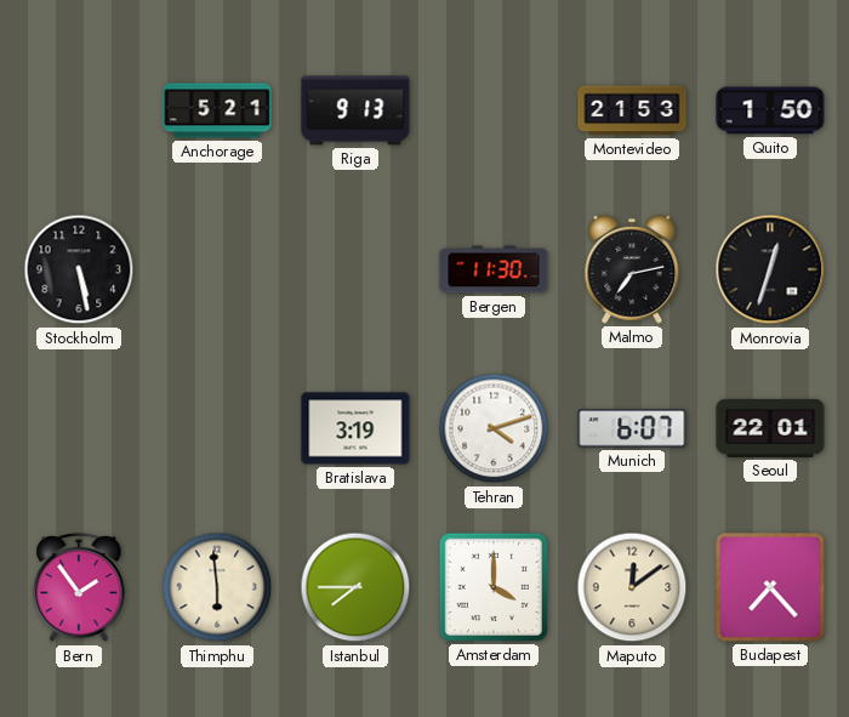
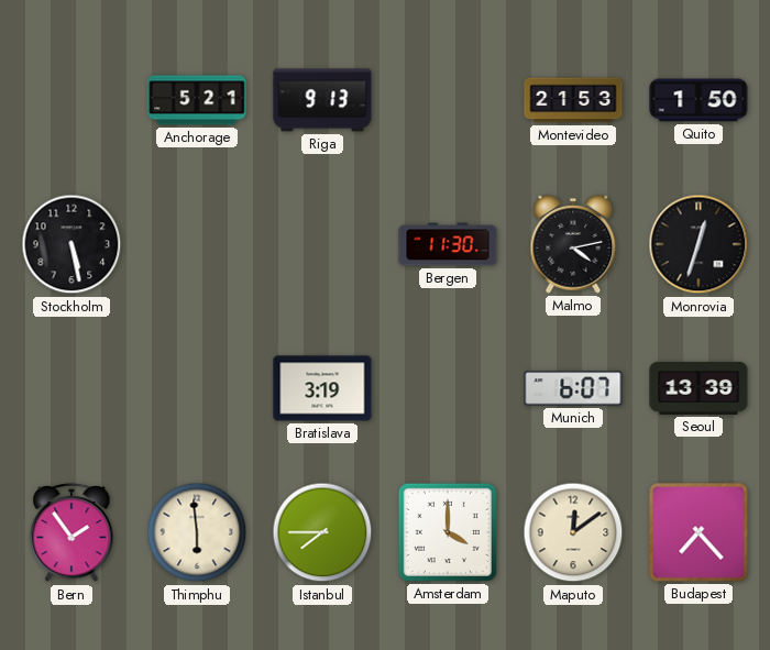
Malmo: 7:13 -> 4:13
Tehran: 4:12 -> none
Seoul: 22:01 -> 13:39
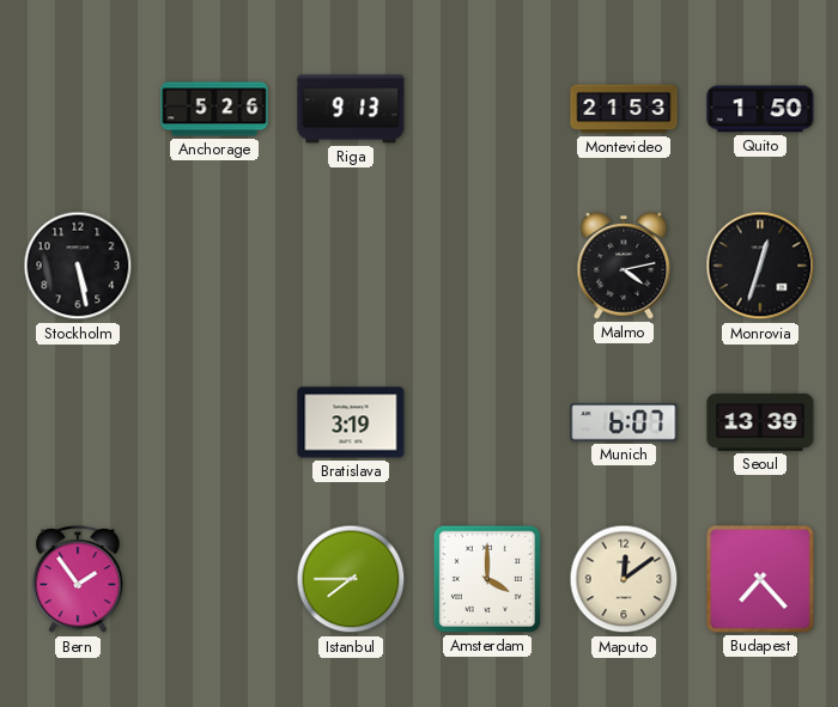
Anchorage: 5:21 -> 5:26
Bergen: 11:30 -> none
Thimphu: 5:59 -> none
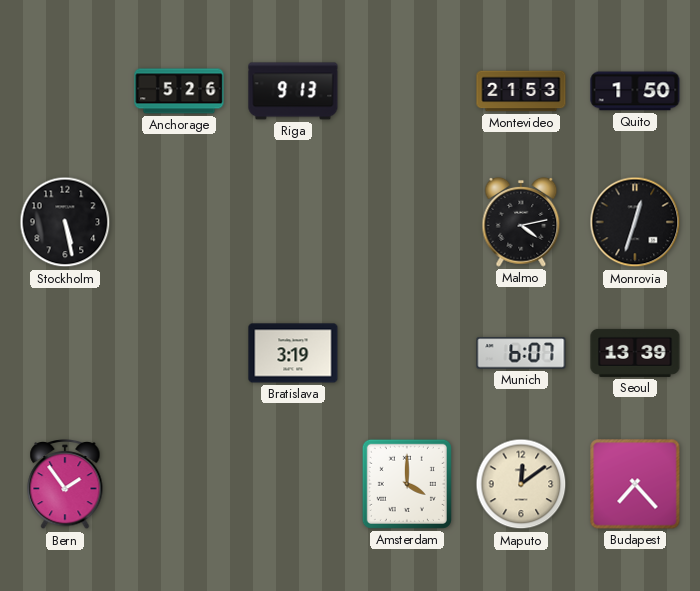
Istanbul: 7:45 -> none
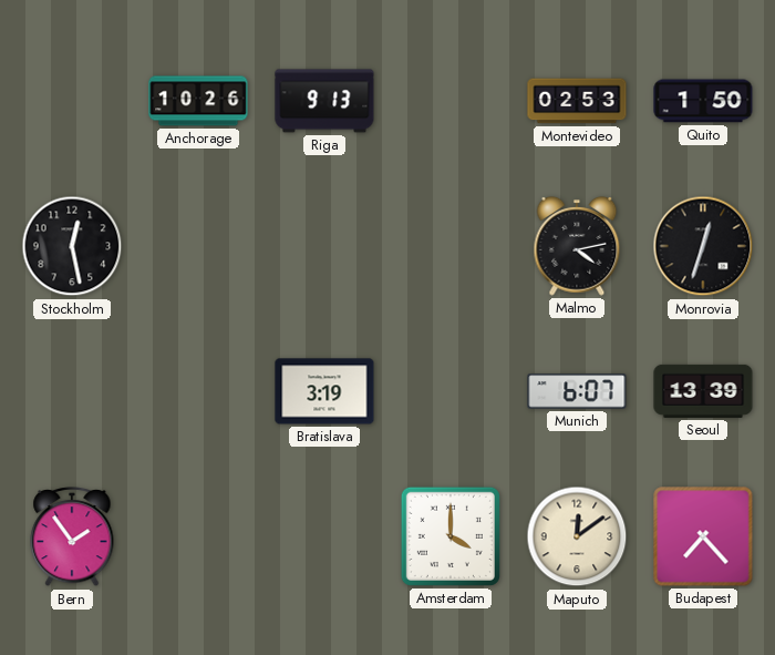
Anchorage: 5:26 -> 10:26
Montevideo: 21:53 -> 02:53
Stockholm: 5:28 -> 12:28
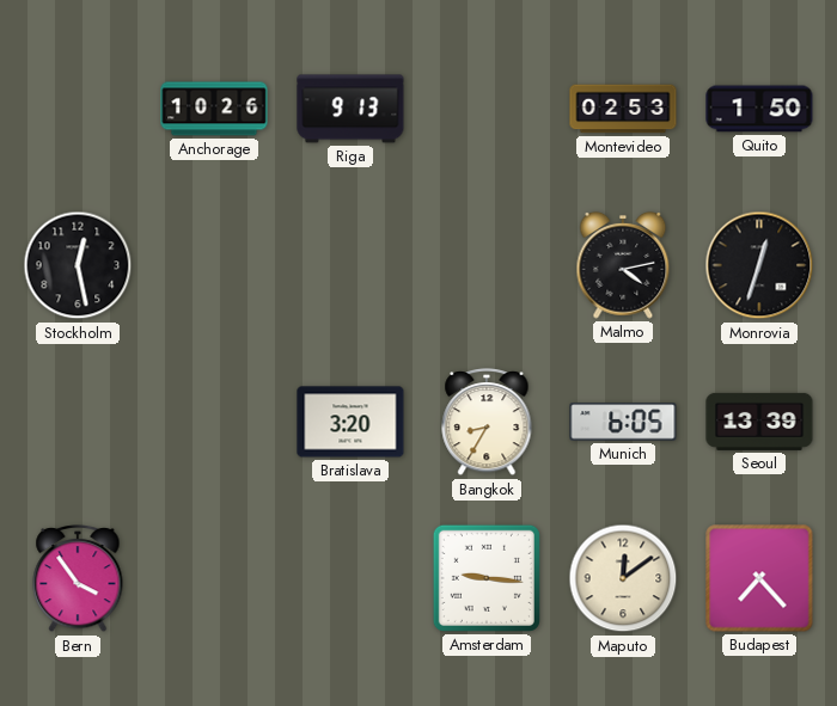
Bratislava: 3:19 -> 3:20
Bangkok: none -> 8:35
Munich: 6:07 -> 6:05
Bern: 1:54 -> 3:54
Amsterdam: 4:00 -> 9:16
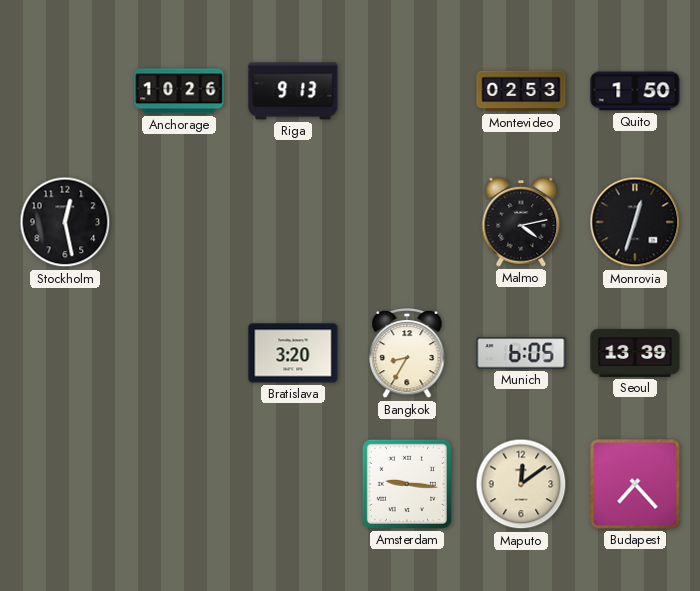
Bern: 3:54 -> none
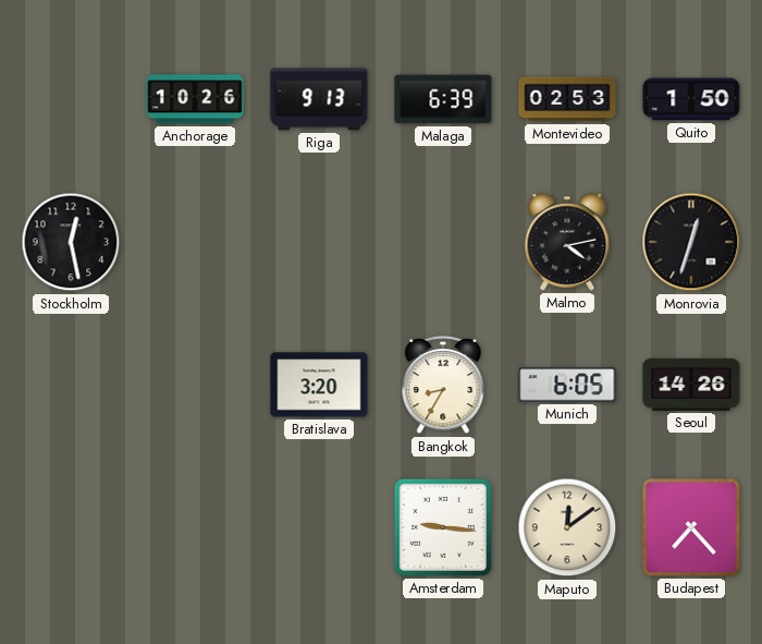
Malaga: none -> 6:39
Seoul: 13:39 -> 14:26
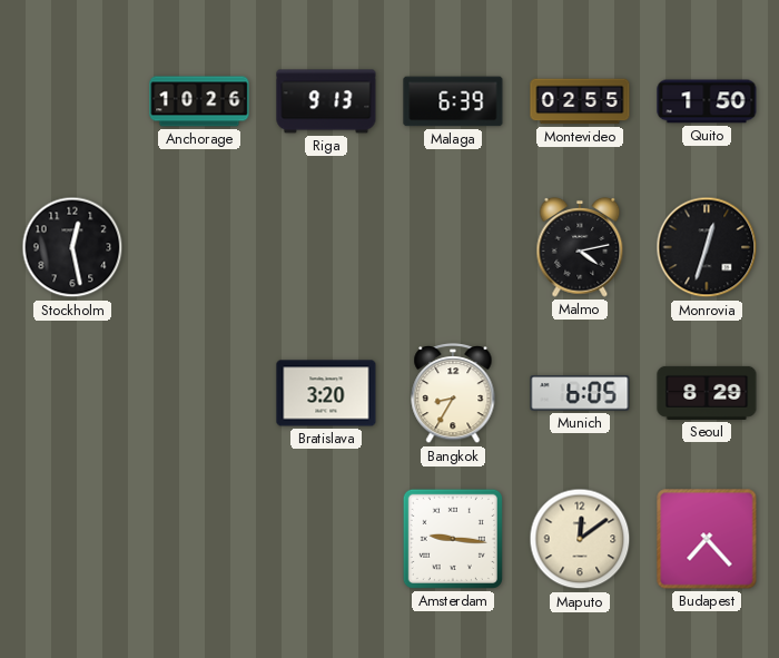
Montevideo: 02:53 -> 02:55
Seoul: 14:26 -> 8:29
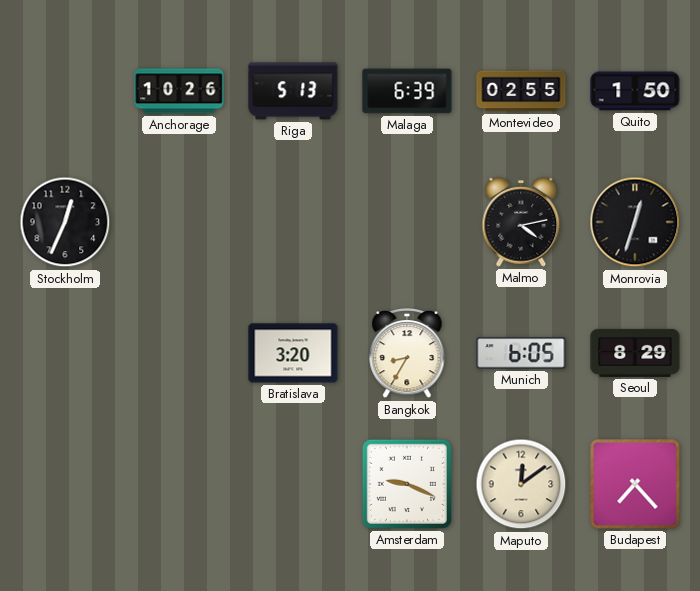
Riga: 9:13 -> 5:13
Stockholm: 12:28 -> 12:34
Amsterdam: 9:16 -> 9:19
